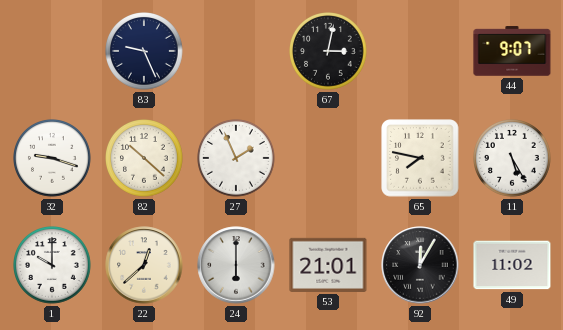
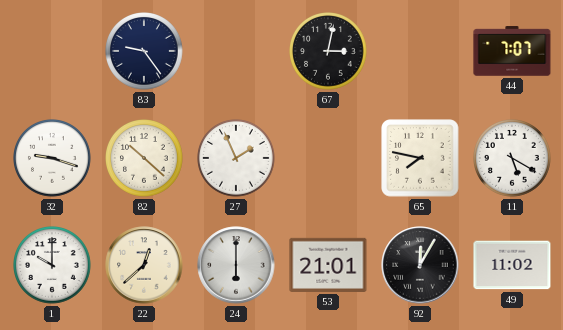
83: 9:26 -> 9:24
44: 9:07 -> 7:07
11: 5:25 -> 5:20
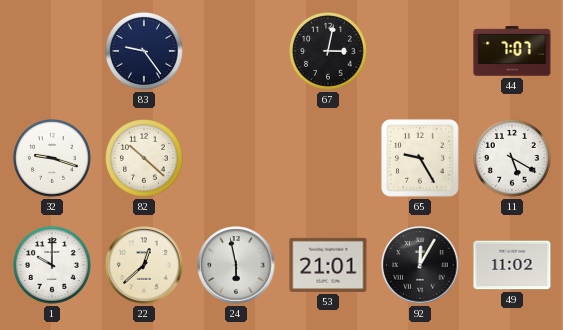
27: 1:56 -> none
65: 7:47 -> 9:25
24: 6:00 -> 5:58
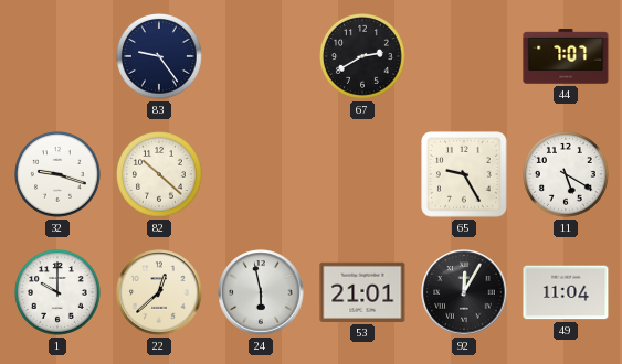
67: 3:02 -> 2:40
49: 11:02 -> 11:04
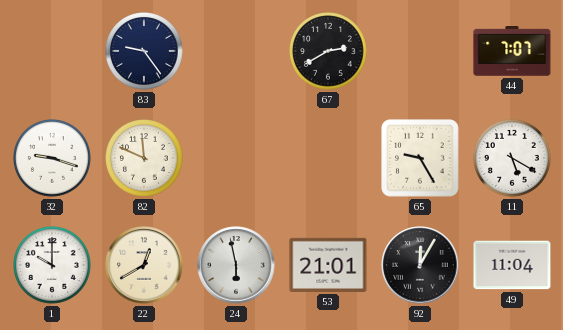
82: 10:22 -> 11:49
22: 12:38 -> 12:40
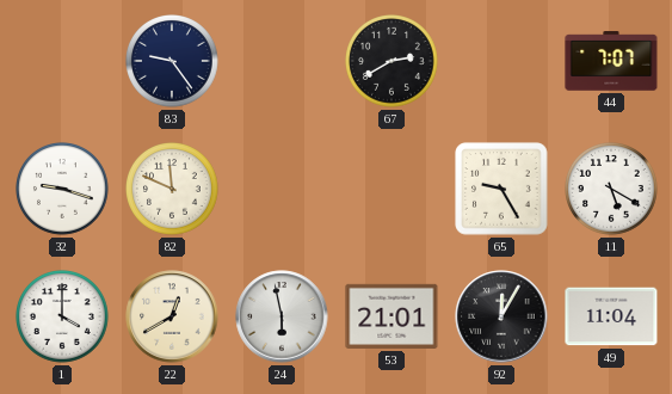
1: 10:00 -> 4:00
